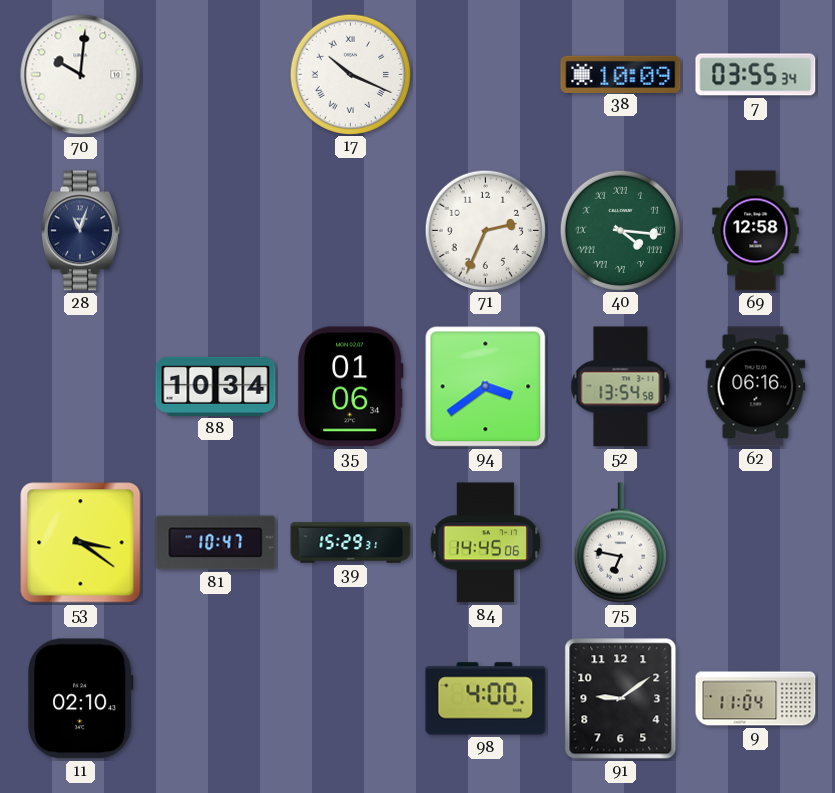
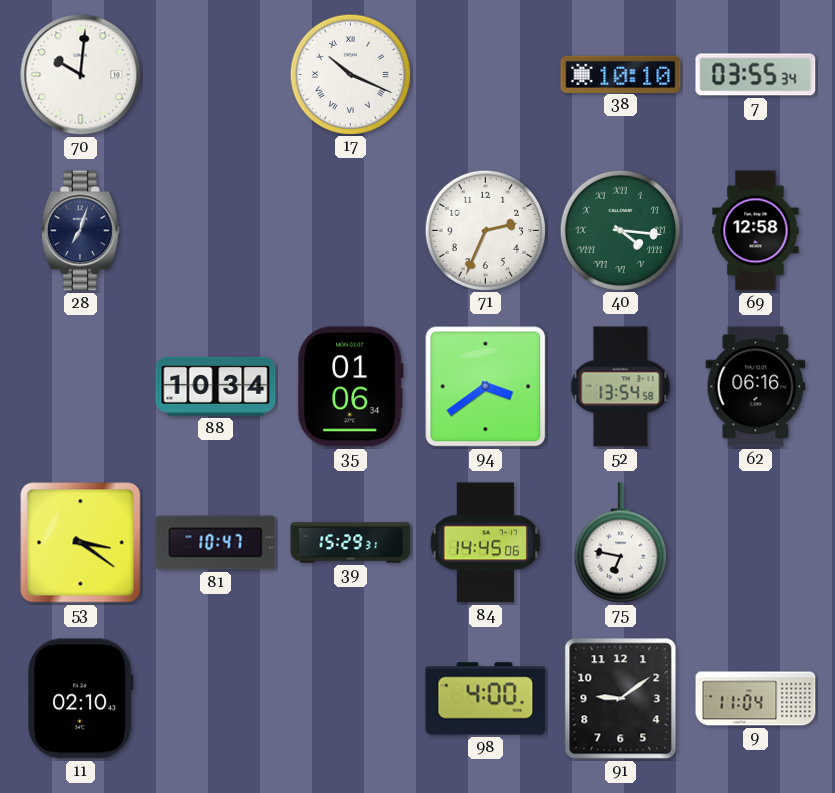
38: 10:09 -> 10:10
28: 11:03 -> 7:03
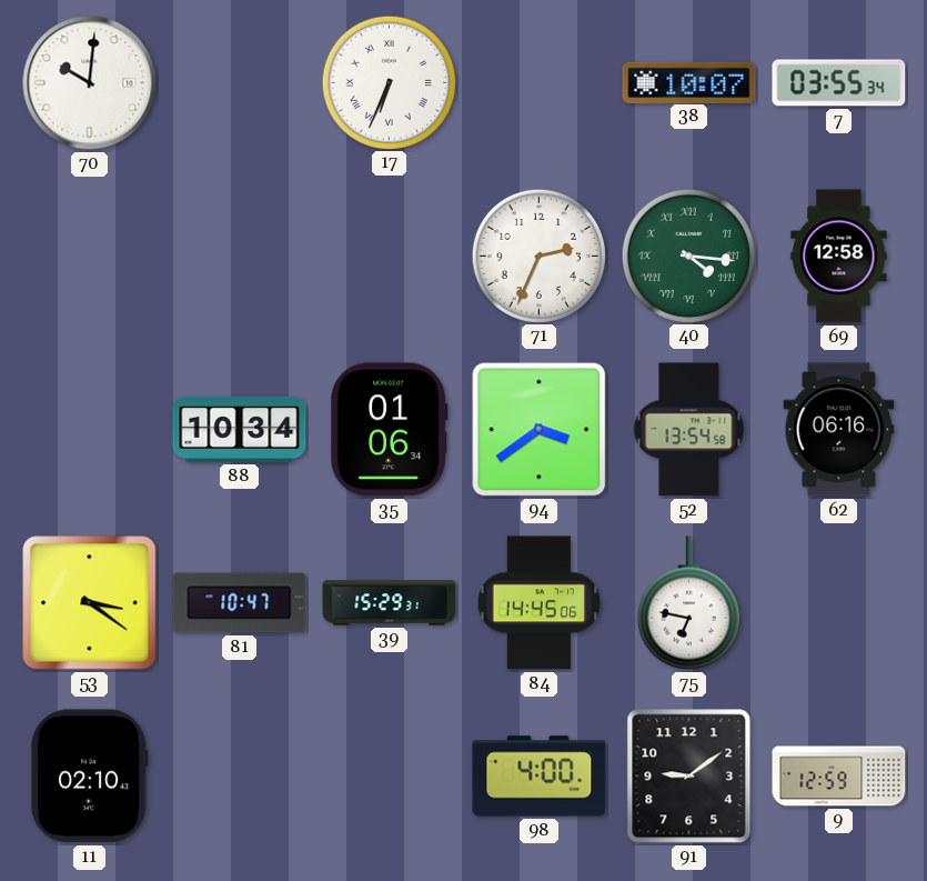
17: 10:19 -> 6:34
38: 10:10 -> 10:07
28: 7:03 -> none
9: 11:04 -> 12:59
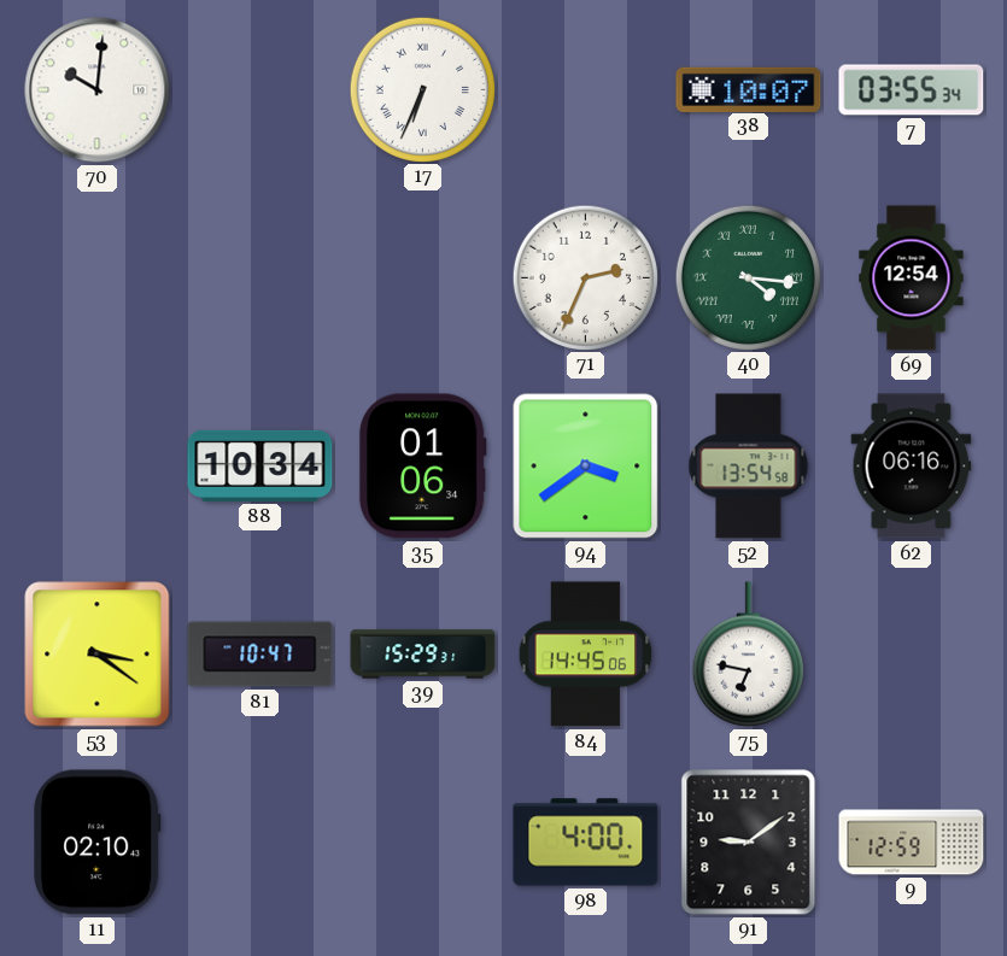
69: 12:58 -> 12:54
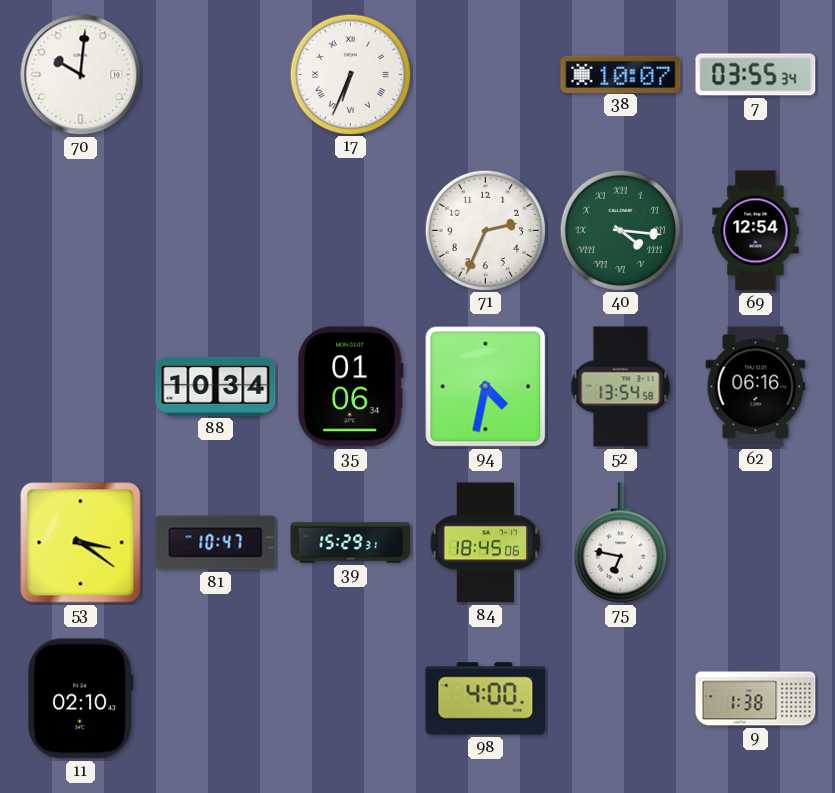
94: 3:39 -> 4:32
84: 14:45 -> 18:45
91: 9:09 -> none
9: 12:59 -> 1:38
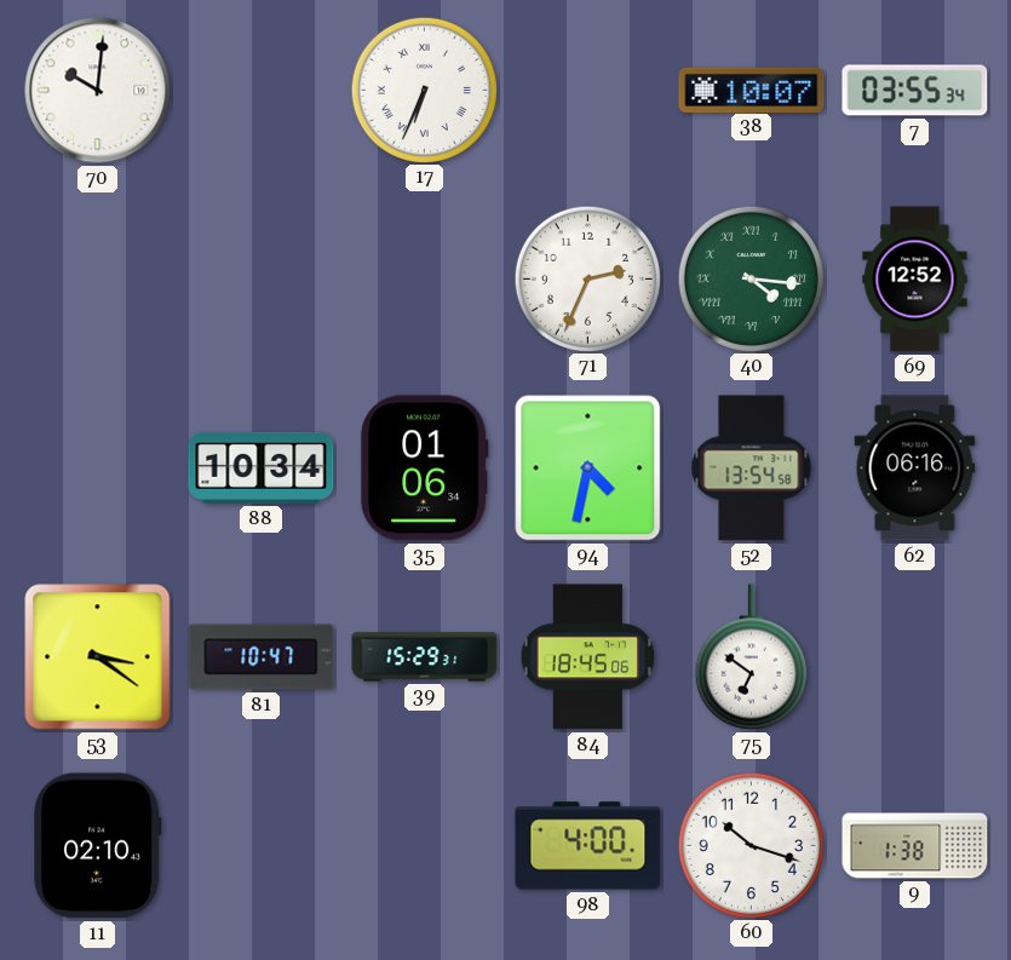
69: 12:54 -> 12:52
75: 6:47 -> 6:51
60: none -> 10:18
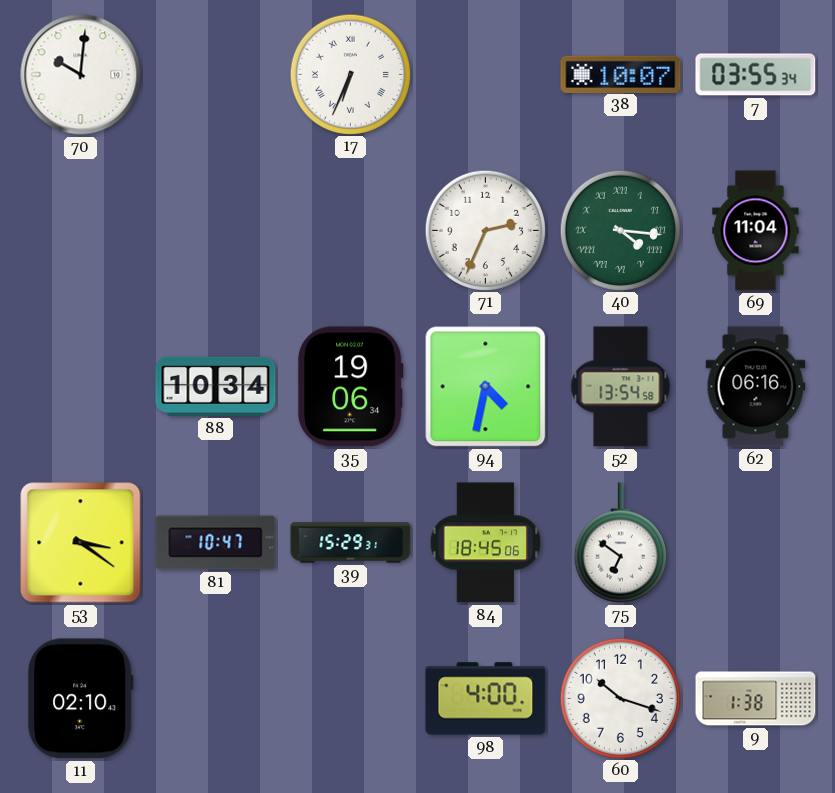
69: 12:52 -> 11:04
35: 01:06 -> 19:06
